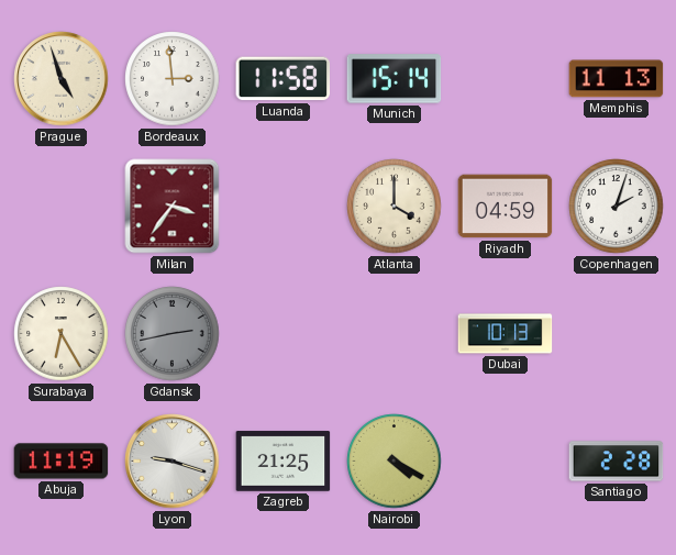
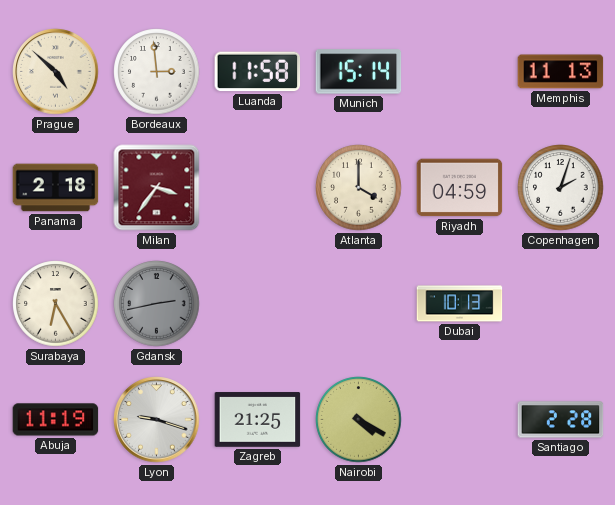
Prague: 4:57 -> 4:52
Panama: none -> 2:18
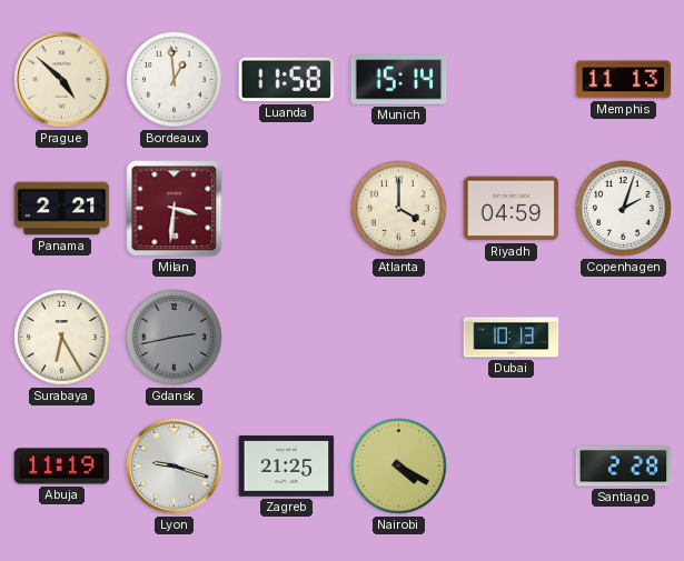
Bordeaux: 2:59 -> 12:59
Panama: 2:18 -> 2:21
Milan: 3:36 -> 3:31
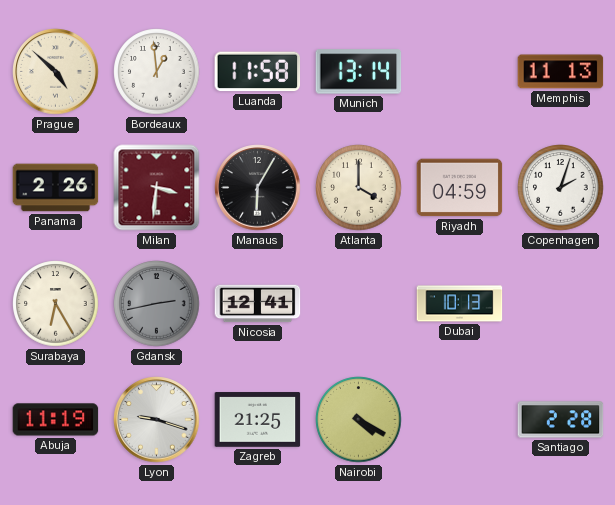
Munich: 15:14 -> 13:14
Panama: 2:21 -> 2:26
Manaus: none -> 6:05
Nicosia: none -> 12:41
